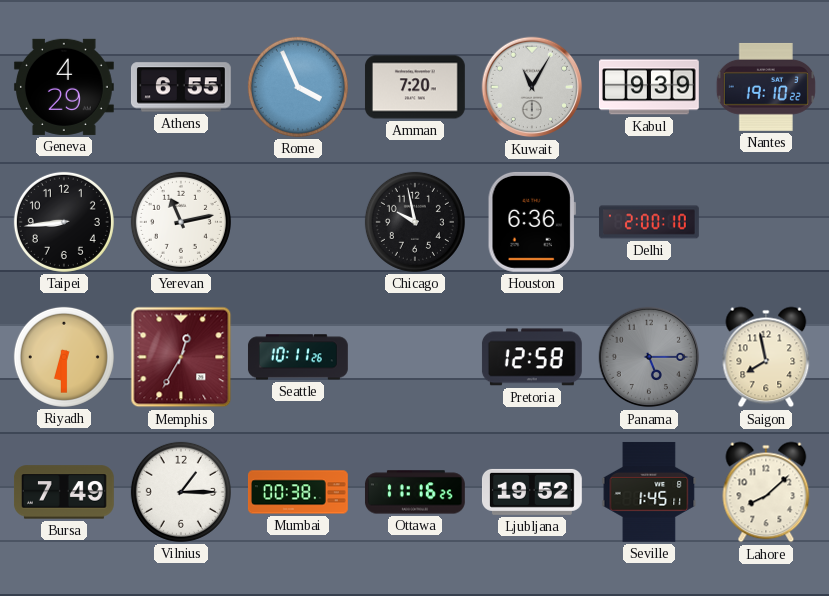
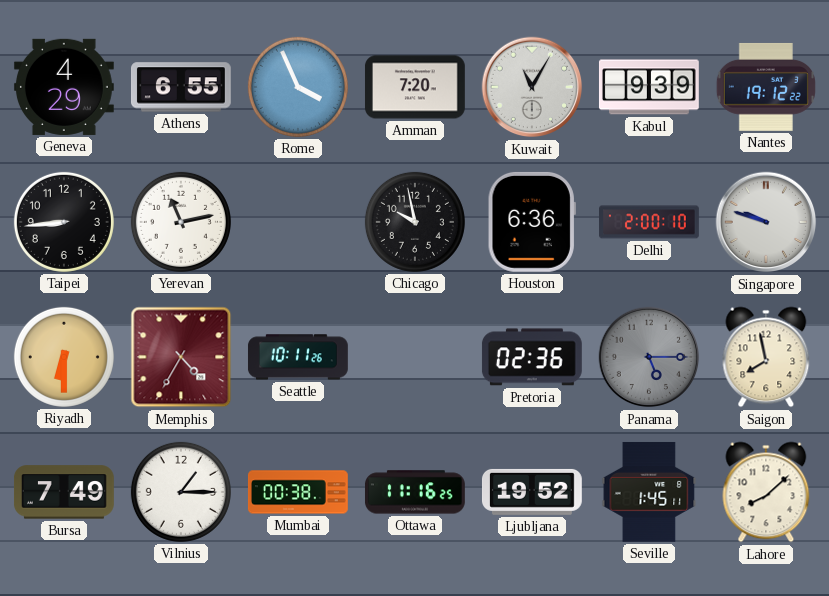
Nantes: 19:10 -> 19:12
Singapore: none -> 9:48
Memphis: 12:35 -> 4:35
Pretoria: 12:58 -> 02:36
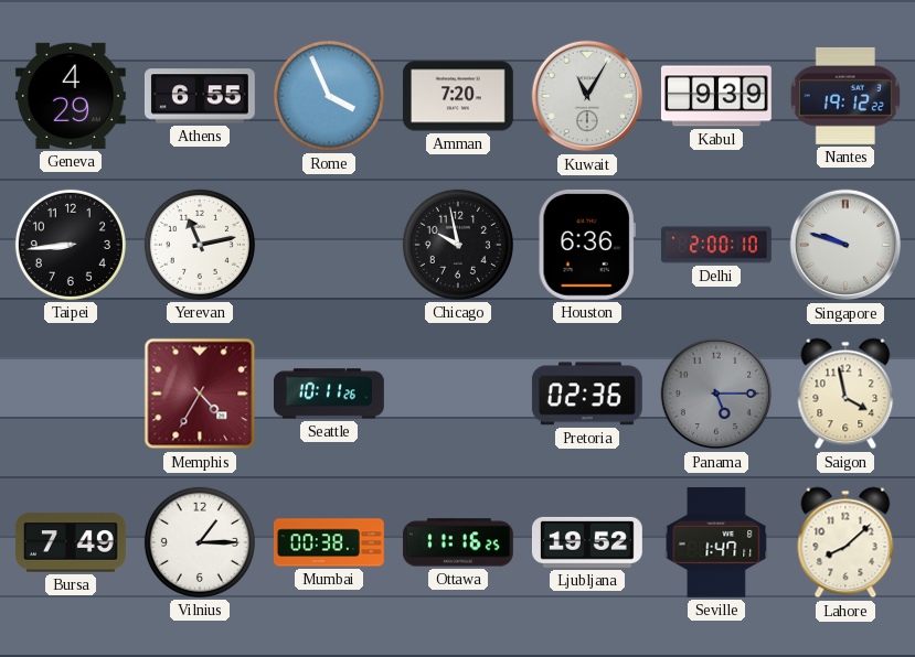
Riyadh: 6:30 -> none
Saigon: 7:58 -> 3:58
Seville: 1:45 -> 1:47
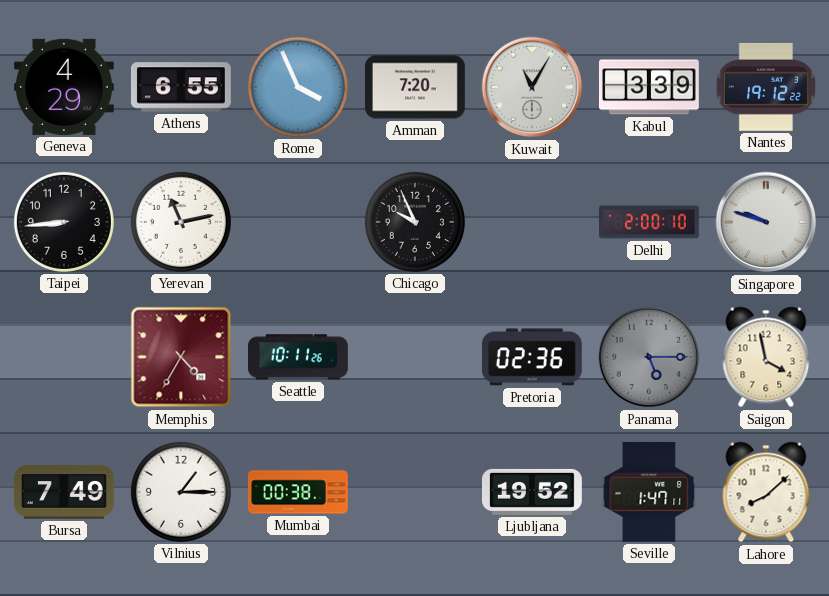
Kabul: 9:39 -> 3:39
Chicago: 9:58 -> 9:56
Houston: 6:36 -> none
Ottawa: 11:16 -> none
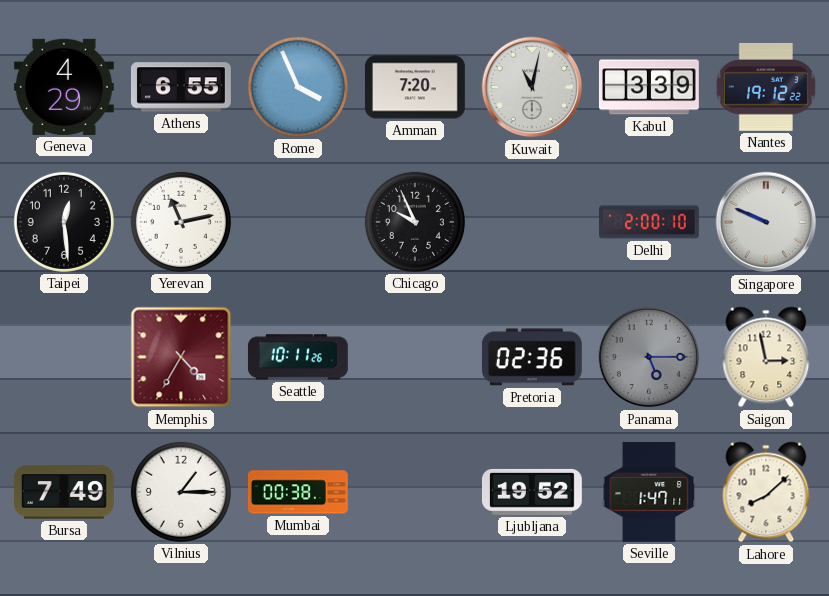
Kuwait: 11:05 -> 11:02
Taipei: 8:44 -> 12:29
Singapore: 9:48 -> 9:49
Saigon: 3:58 -> 2:58
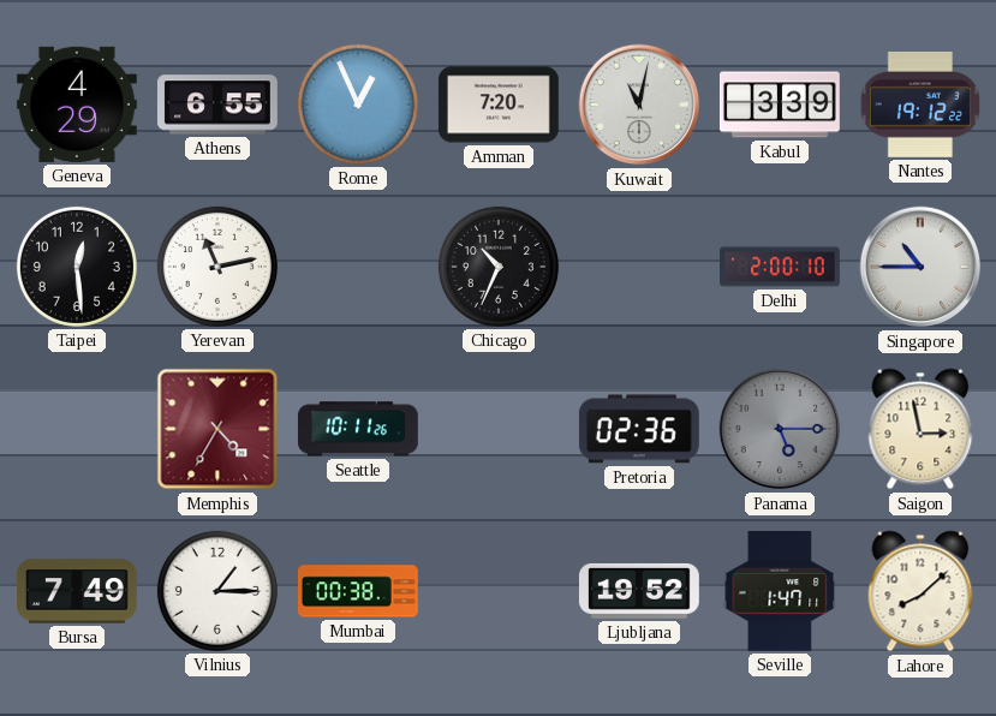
Rome: 3:56 -> 12:56
Chicago: 9:56 -> 10:34
Singapore: 9:49 -> 10:45
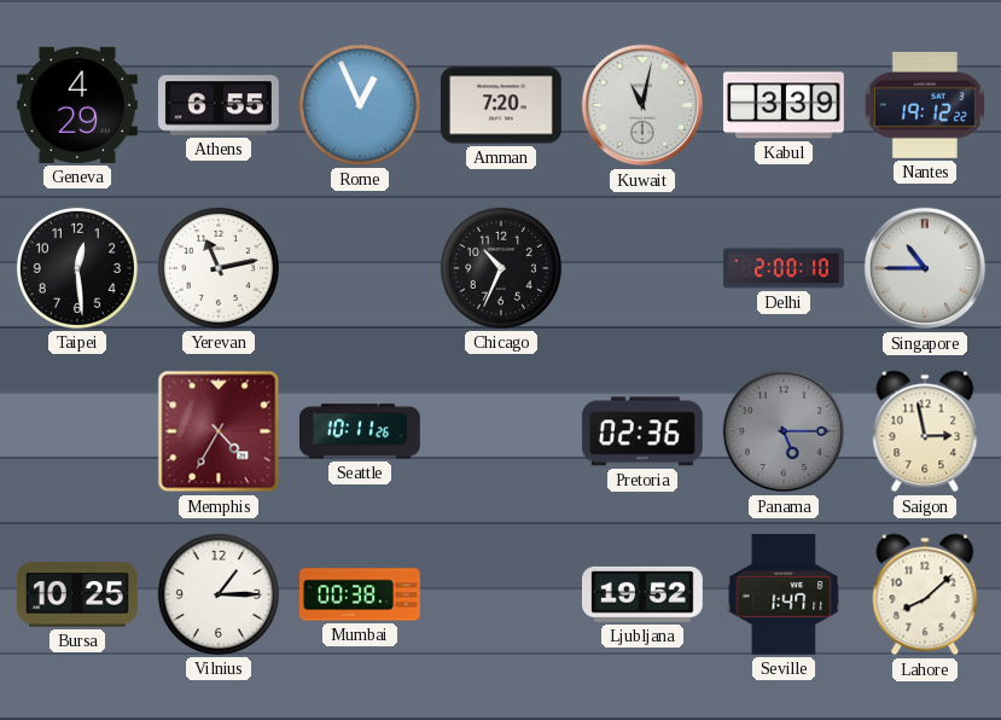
Bursa: 7:49 -> 10:25
